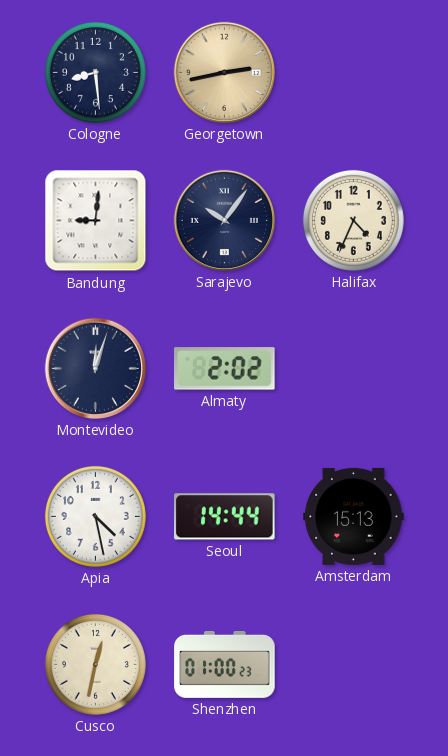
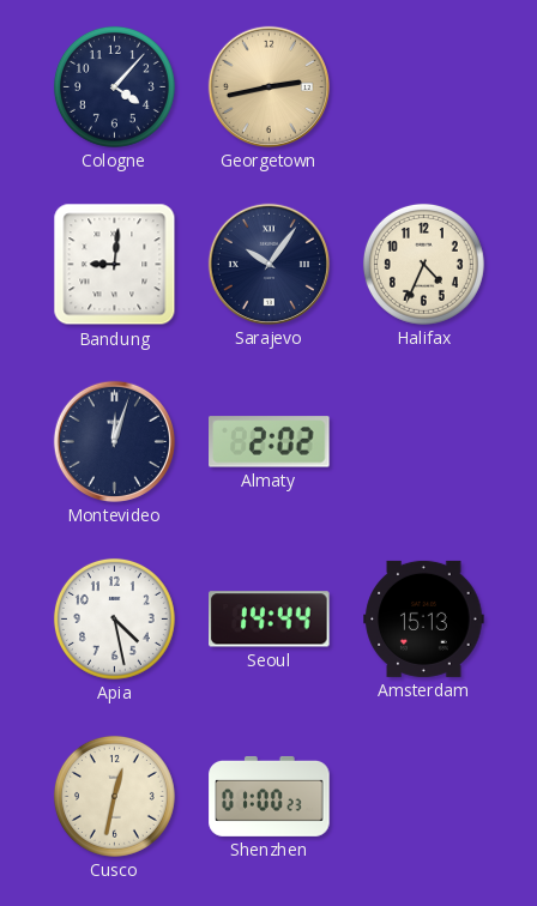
Cologne: 8:29 -> 4:07
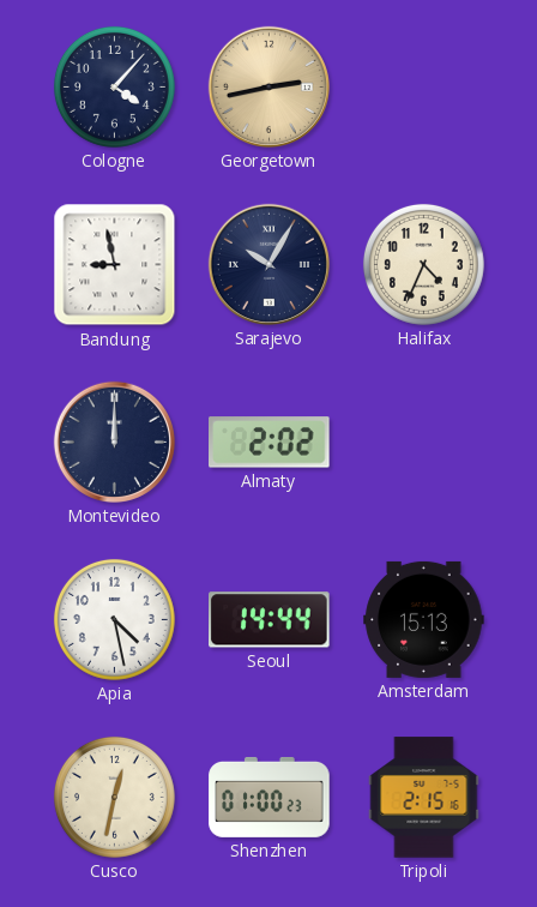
Bandung: 9:01 -> 8:58
Sarajevo: 10:06 -> 10:05
Montevideo: 12:03 -> 12:00
Tripoli: none -> 2:15
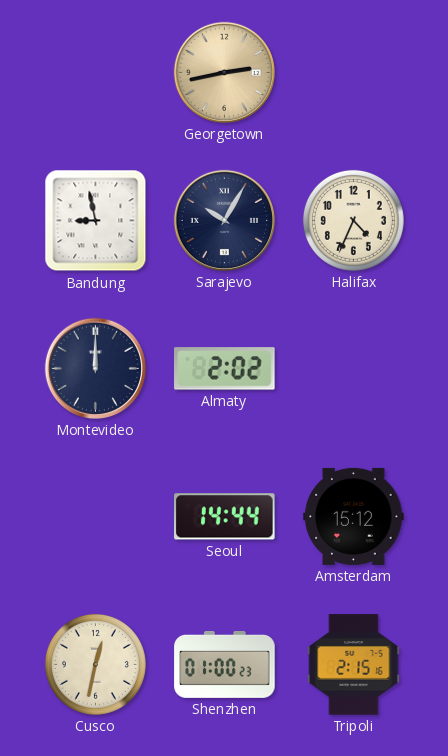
Cologne: 4:07 -> none
Apia: 4:28 -> none
Amsterdam: 15:13 -> 15:12
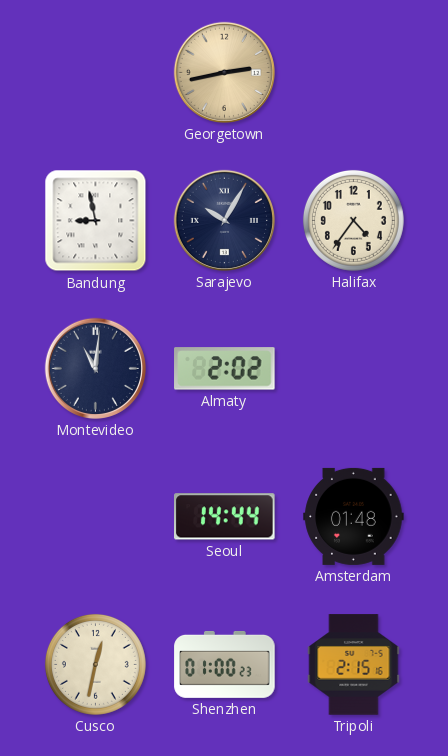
Halifax: 4:34 -> 4:36
Montevideo: 12:00 -> 11:01
Amsterdam: 15:12 -> 01:48
